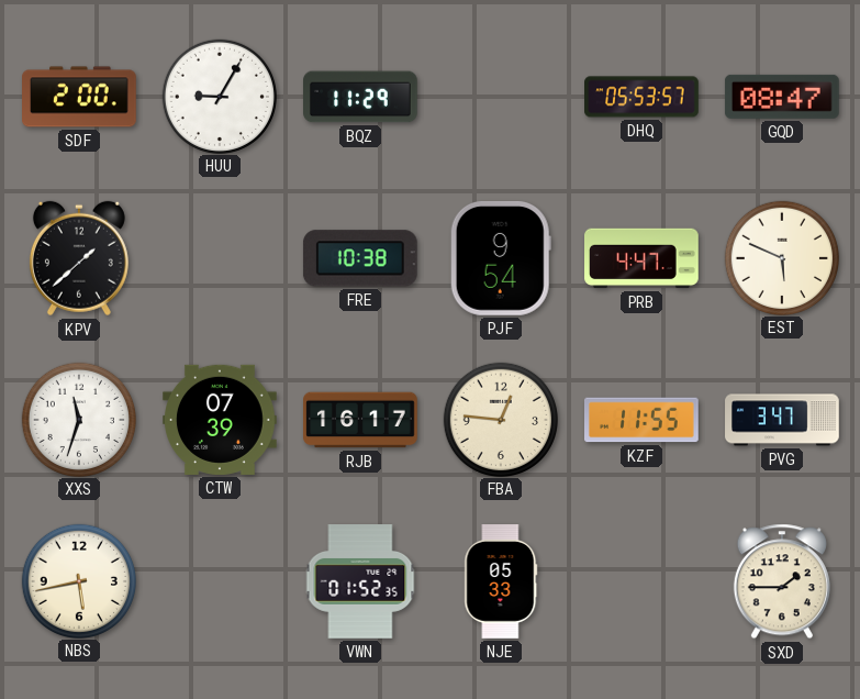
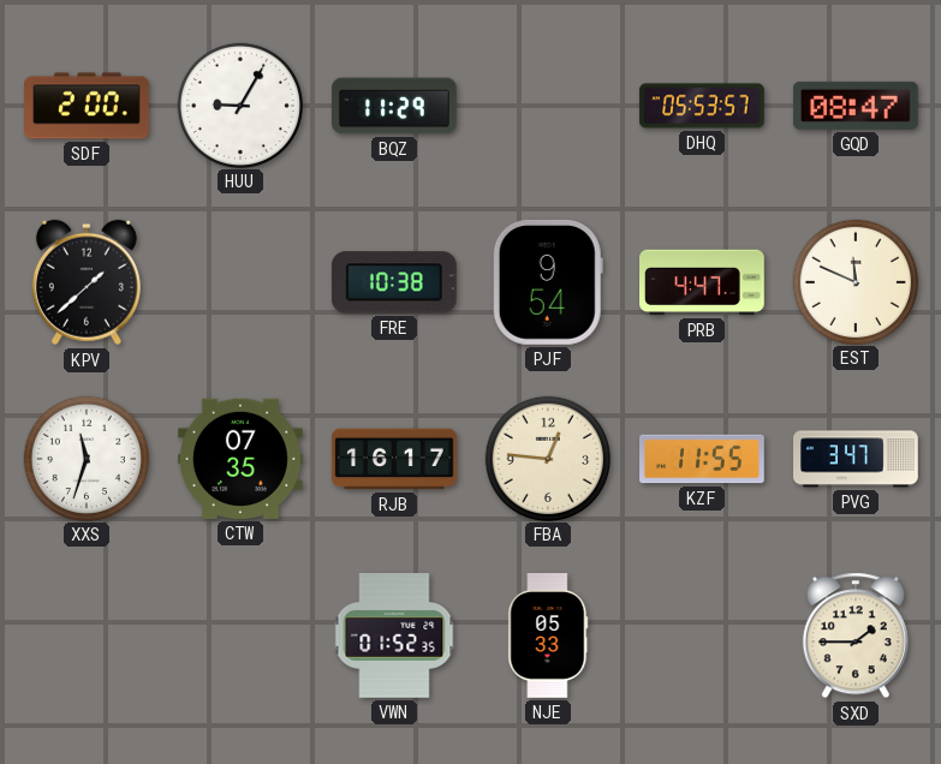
EST: 5:49 -> 11:49
CTW: 07:39 -> 07:35
NBS: 5:43 -> none
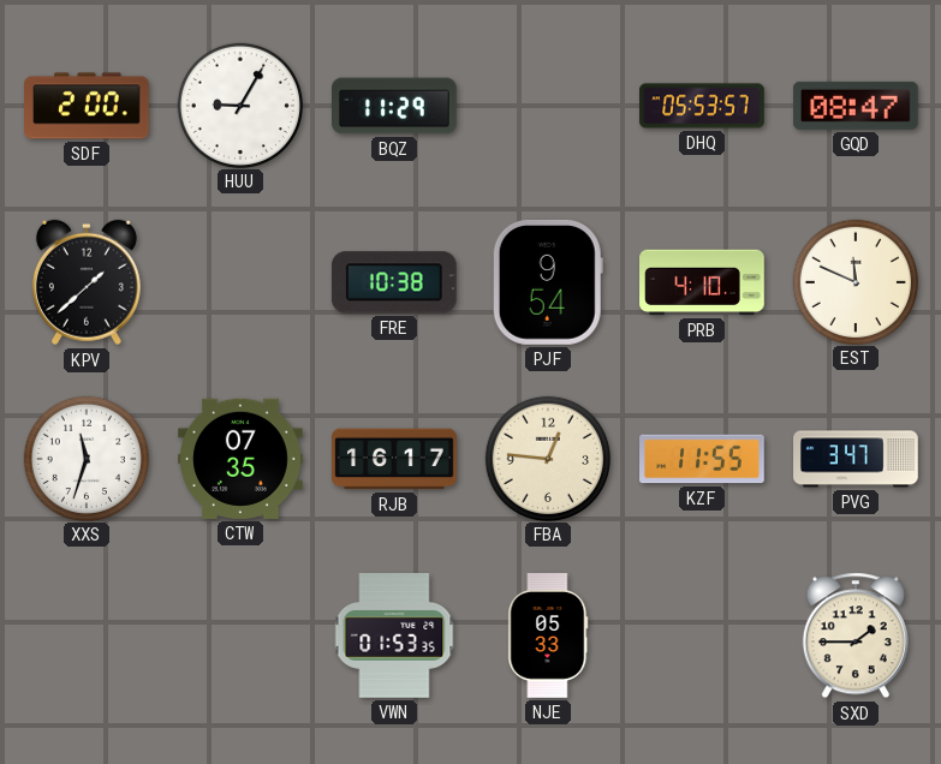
PRB: 4:47 -> 4:10
VWN: 01:52 -> 01:53
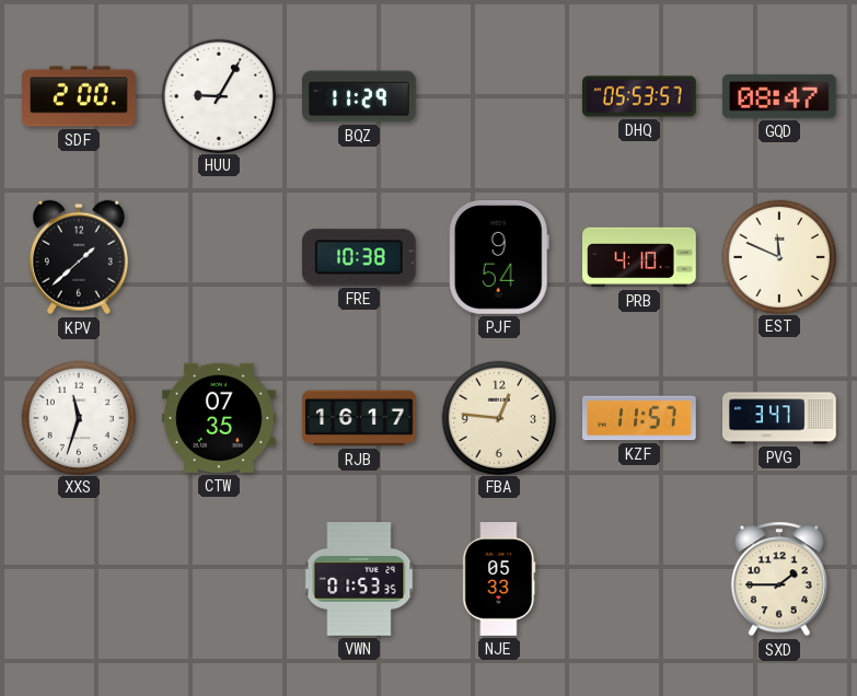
KZF: 11:55 -> 11:57
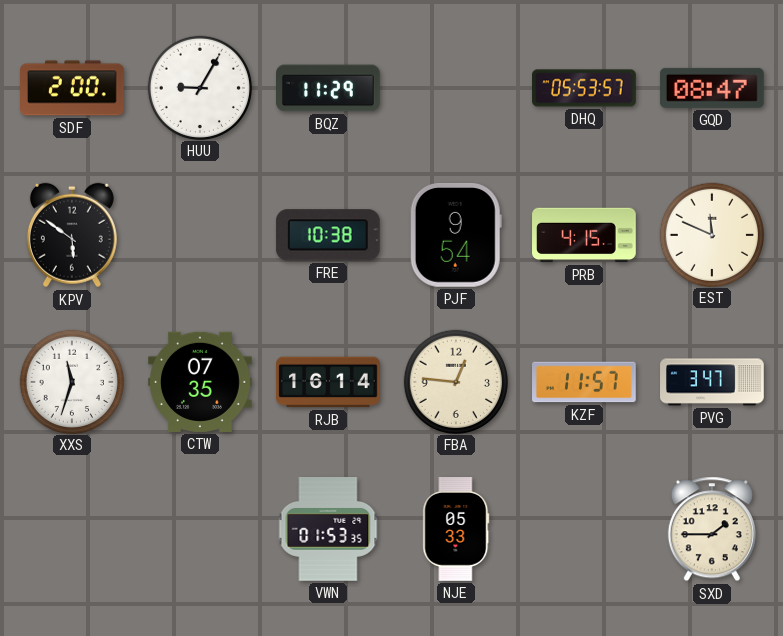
KPV: 1:38 -> 5:51
PRB: 4:10 -> 4:15
RJB: 16:17 -> 16:14
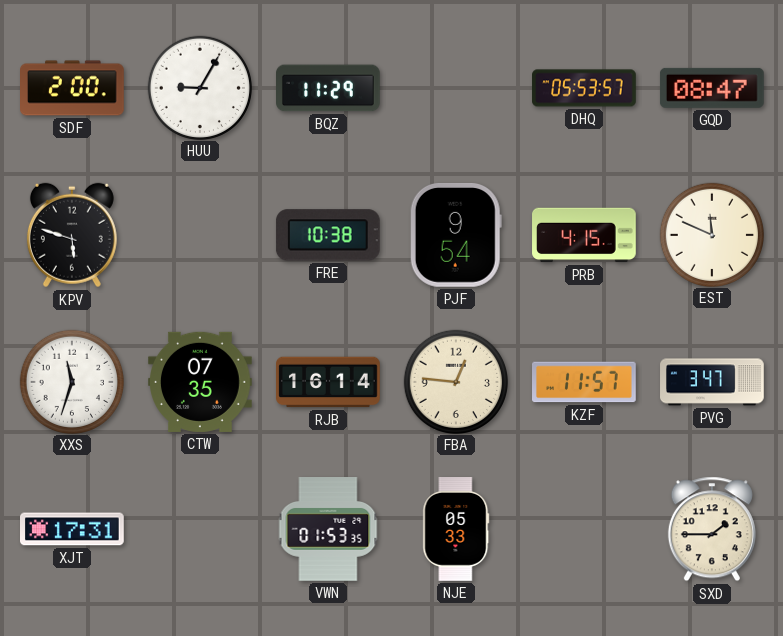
KPV: 5:51 -> 5:48
XJT: none -> 17:31
